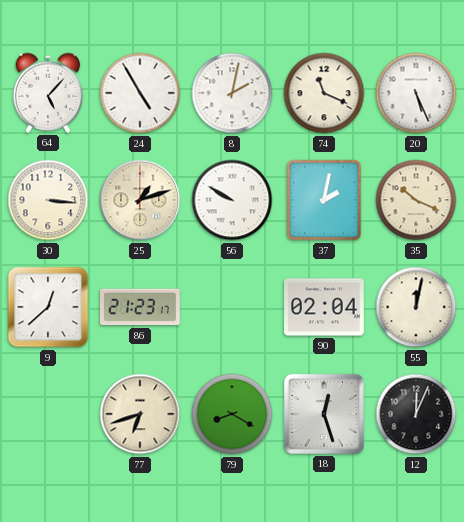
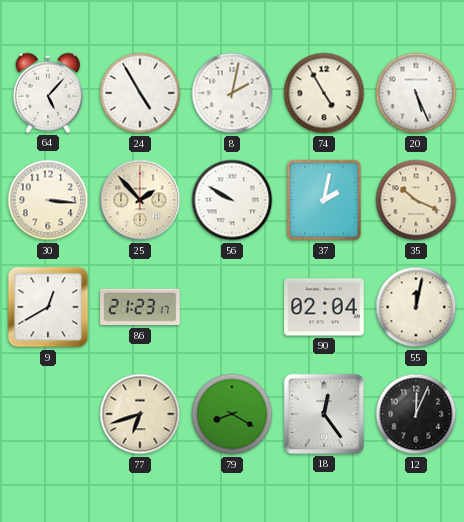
74: 11:19 -> 4:55
25: 1:12 -> 1:53
9: 12:38 -> 12:40
18: 12:27 -> 12:24
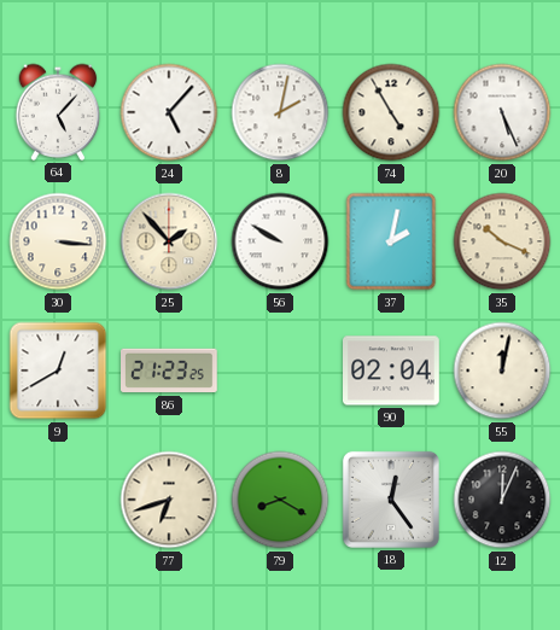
24: 4:55 -> 5:07
86: 21:23:17 -> 21:23:25
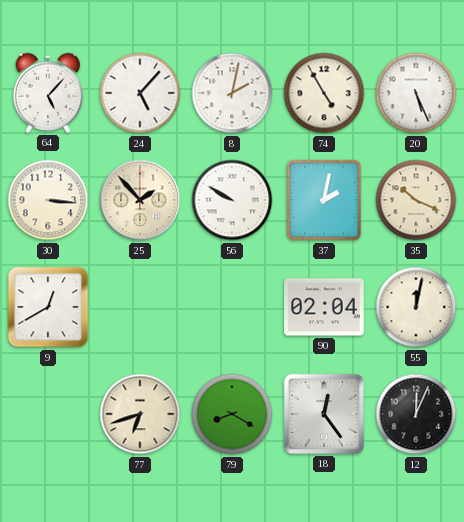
86: 21:23 -> none
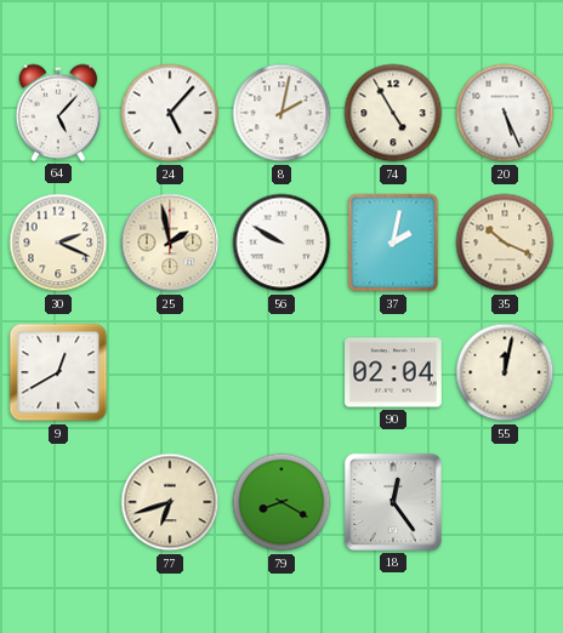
30: 3:16 -> 2:19
25: 1:53 -> 1:58
12: 12:04 -> none
